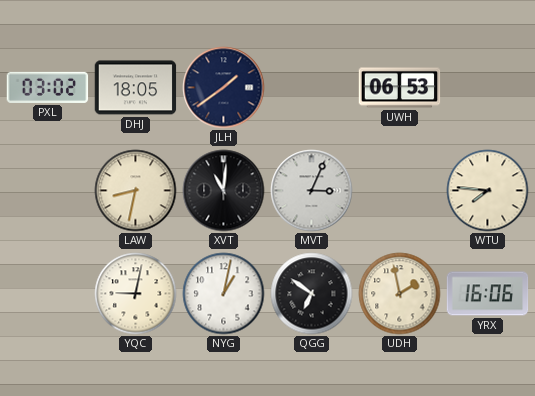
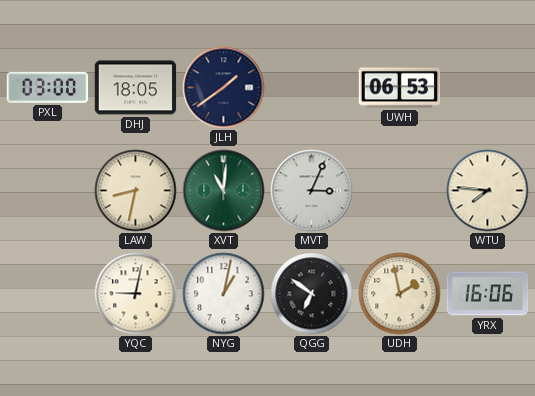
PXL: 03:02 -> 03:00
XVT dial: black -> green
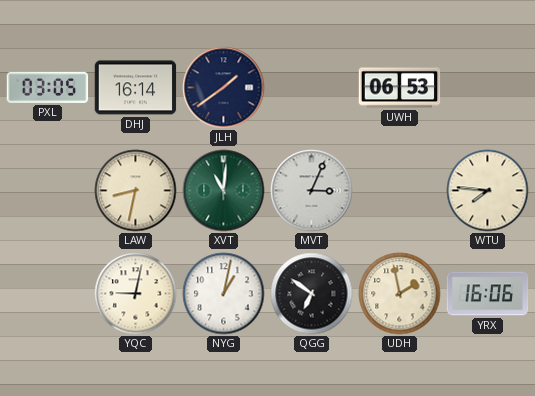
PXL: 03:00 -> 03:05
DHJ: 18:05 -> 16:14
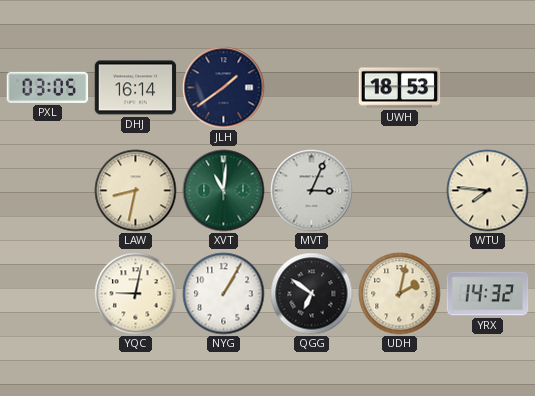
UWH: 06:53 -> 18:53
NYG: 1:02 -> 1:05
UDH: 1:58 -> 2:02
YRX: 16:06 -> 14:32
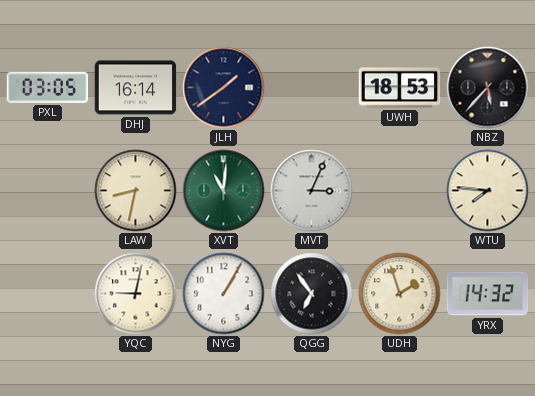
NBZ: none -> 5:37
QGG: 6:51 -> 6:54
UDH: 2:02 -> 1:57
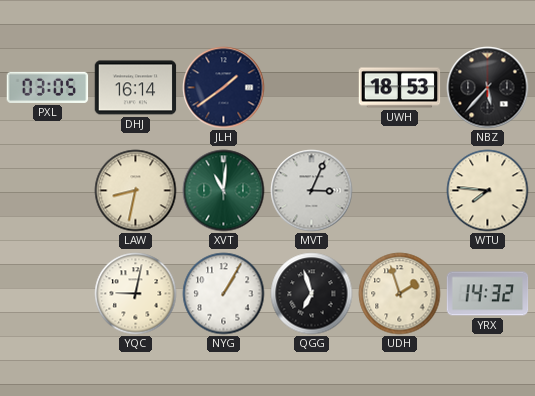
QGG: 6:54 -> 6:57
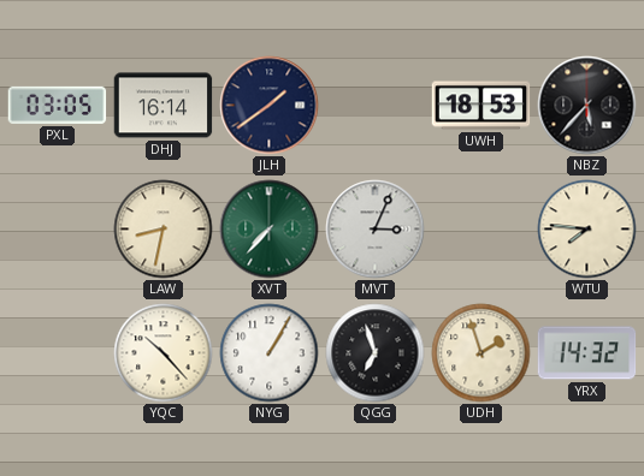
XVT: 11:01 -> 7:37
YQC: 9:02 -> 10:23
